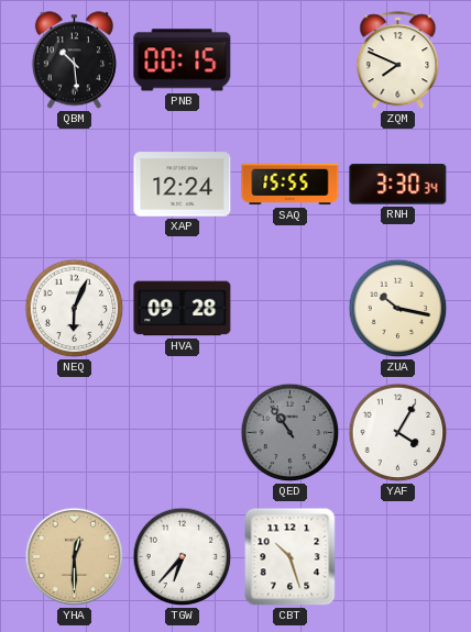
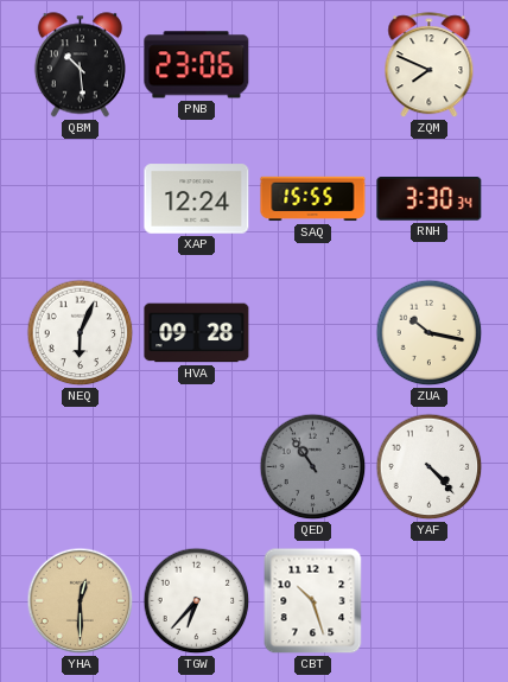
PNB: 00:15 -> 23:06
YAF: 4:05 -> 4:23
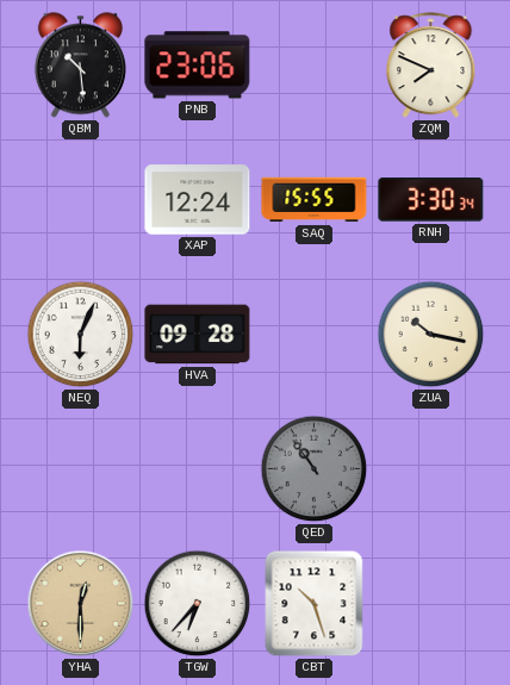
YAF: 4:23 -> none
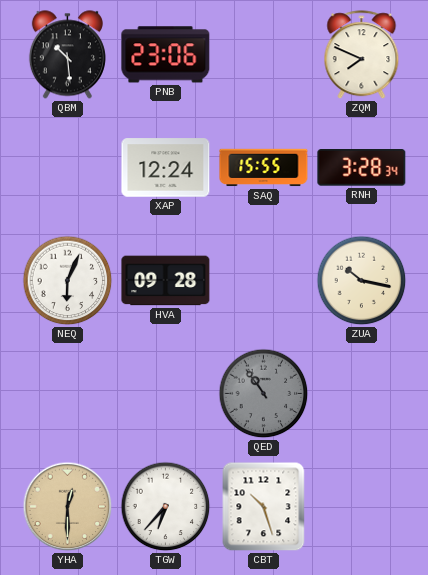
RNH: 3:30 -> 3:28
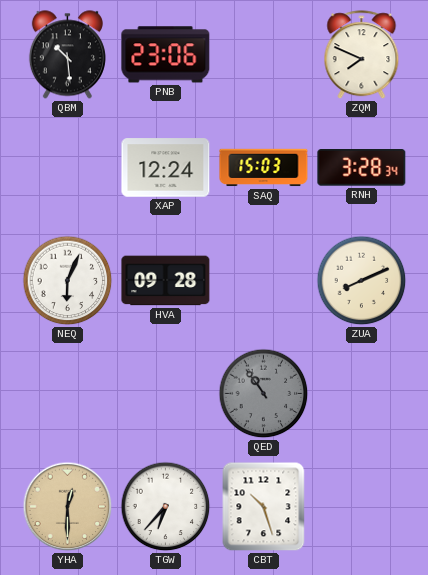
SAQ: 15:55 -> 15:03
ZUA: 10:17 -> 8:11
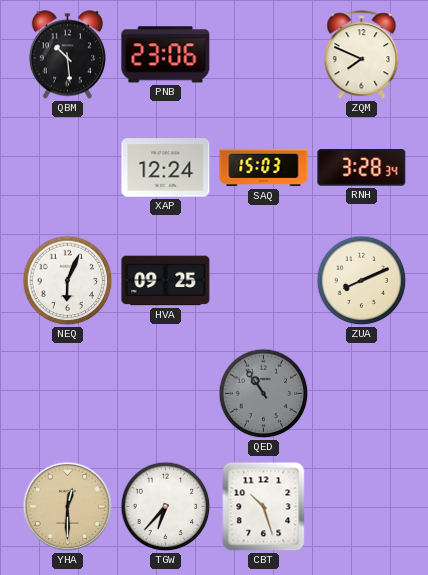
HVA: 09:28 -> 09:25
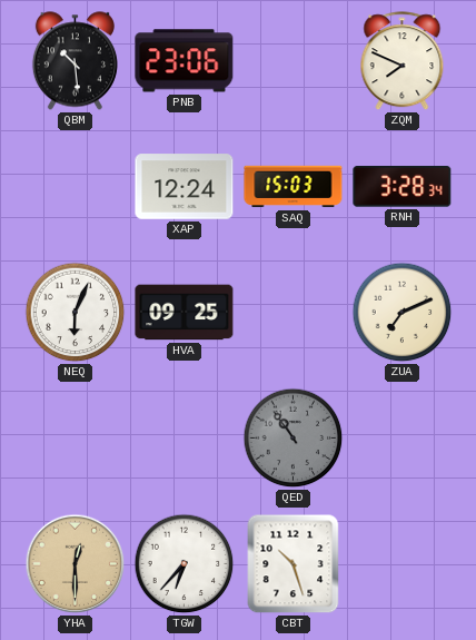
ZUA: 8:11 -> 7:11
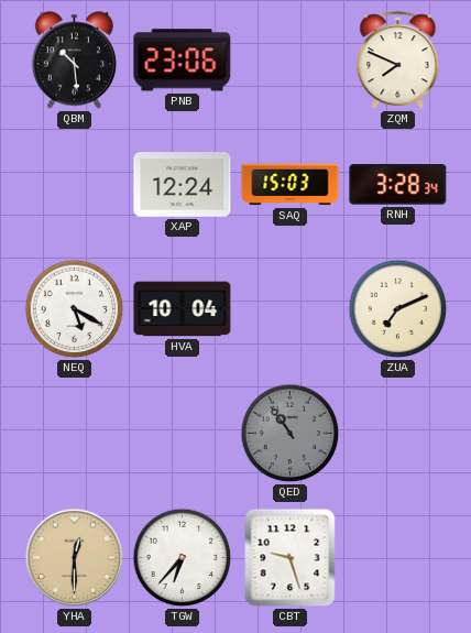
NEQ: 6:04 -> 5:20
HVA: 09:25 -> 10:04
CBT: 10:27 -> 9:27
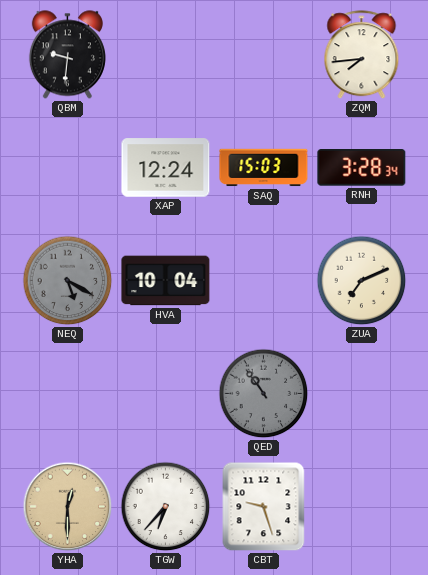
QBM: 10:29 -> 9:31
PNB: 23:06 -> none
ZQM: 7:49 -> 7:44
NEQ dial: white -> grey
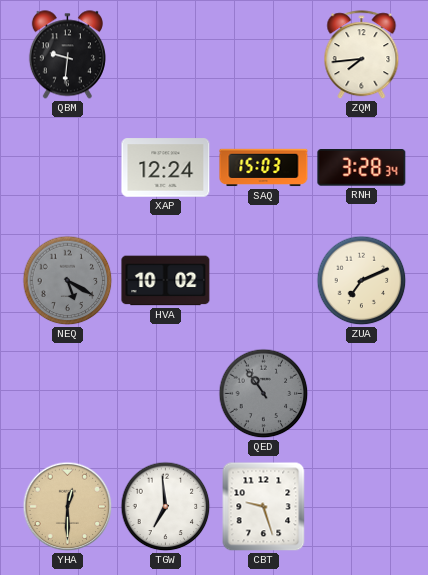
HVA: 10:04 -> 10:02
TGW: 6:37 -> 6:59
